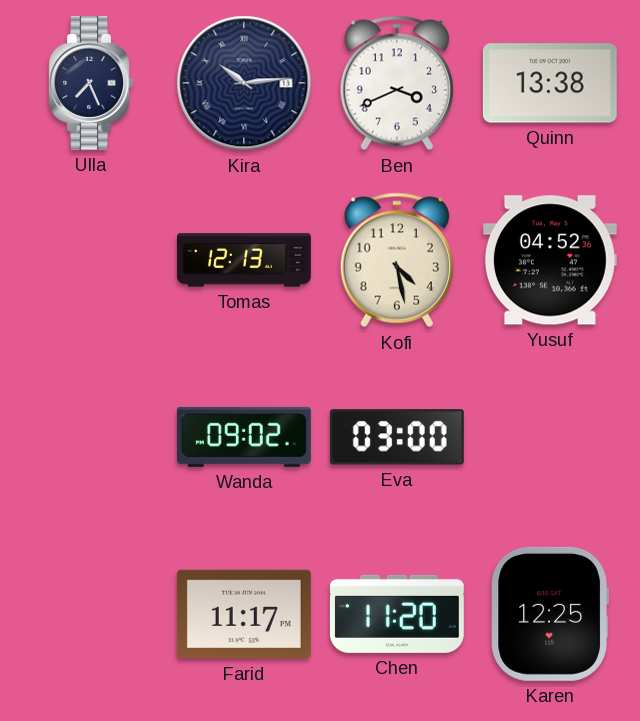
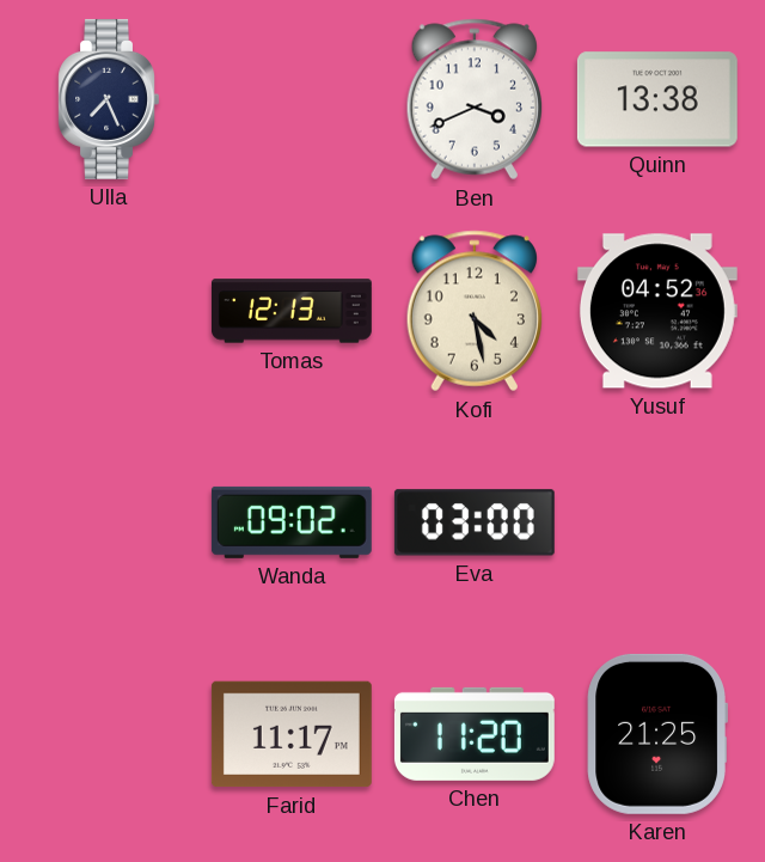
Kira: 10:14 -> none
Karen: 12:25 -> 21:25
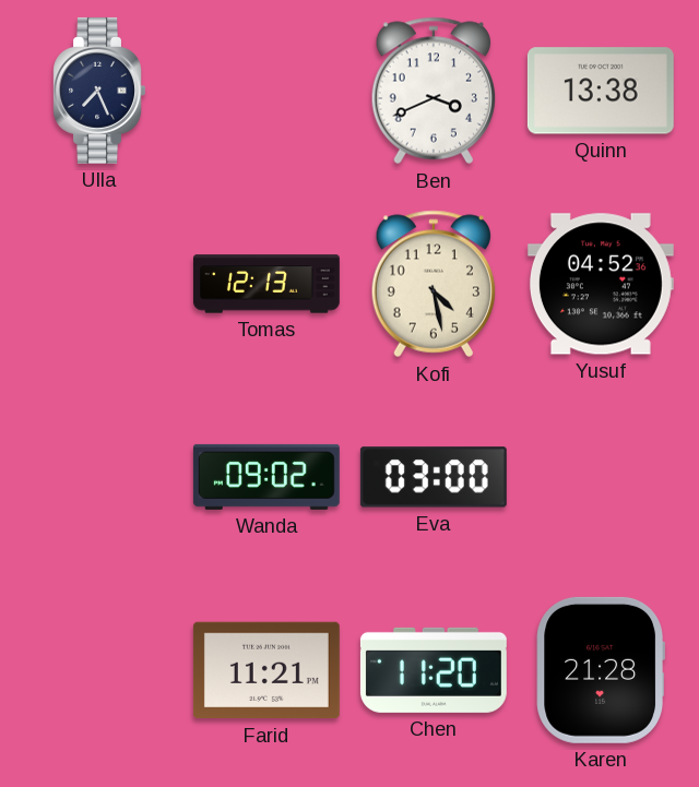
Farid: 11:17 -> 11:21
Karen: 21:25 -> 21:28
